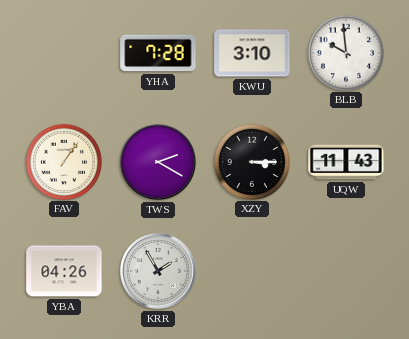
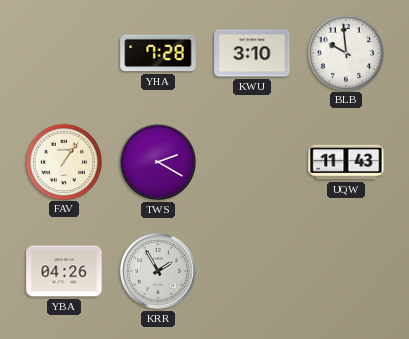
XZY: 3:15 -> none
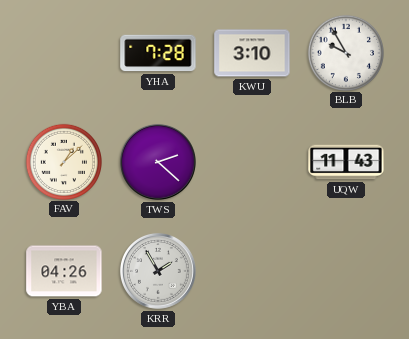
BLB: 9:59 -> 9:55
FAV: 1:06 -> 1:08
TWS: 2:20 -> 2:22
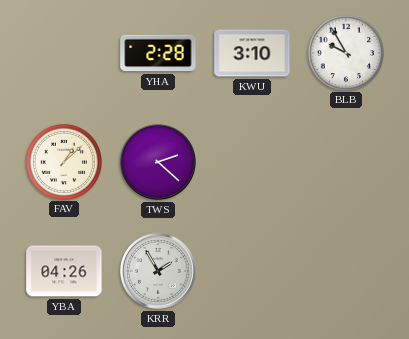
YHA: 7:28 -> 2:28
UQW: 11:43 -> none
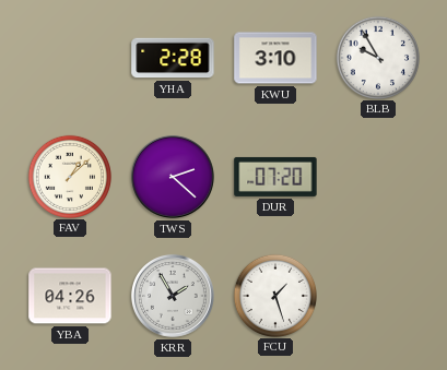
DUR: none -> 07:20
FCU: none -> 1:27
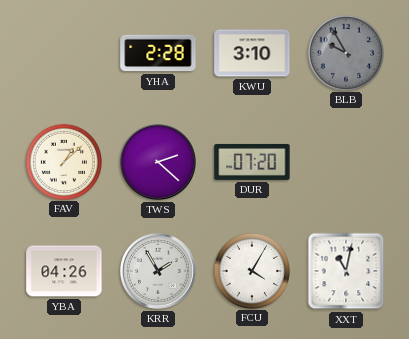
BLB dial: white -> grey
FCU: 1:27 -> 4:05
XXT: none -> 11:02
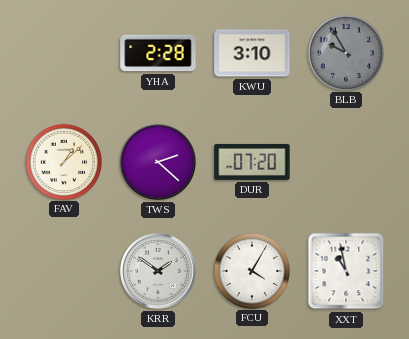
YBA: 04:26 -> none
KRR: 1:55 -> 1:51
XXT: 11:02 -> 10:58
